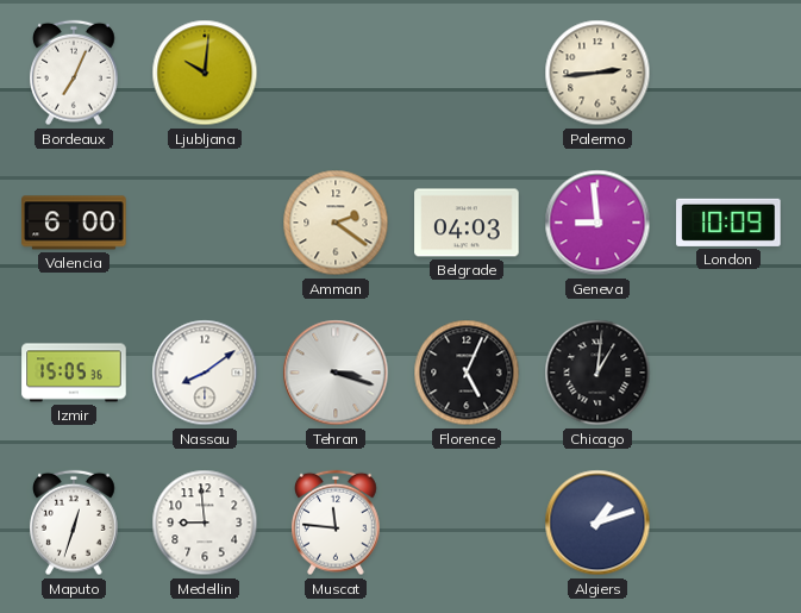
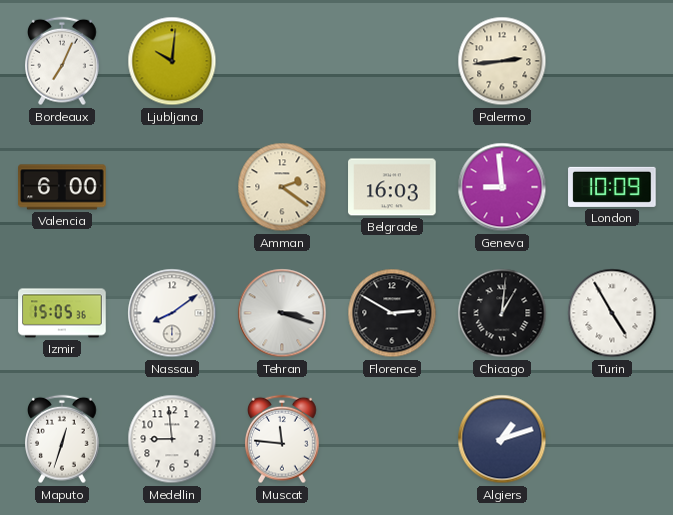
Belgrade: 04:03 -> 16:03
Florence: 5:04 -> 2:50
Turin: none -> 4:55
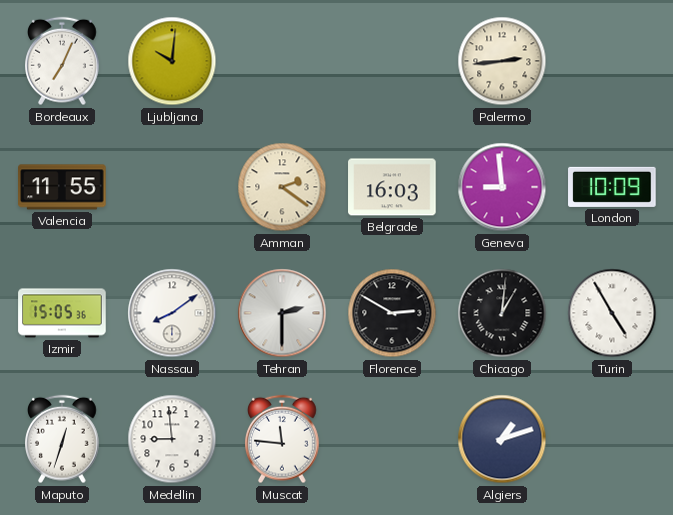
Valencia: 6:00 -> 11:55
Tehran: 3:18 -> 2:30
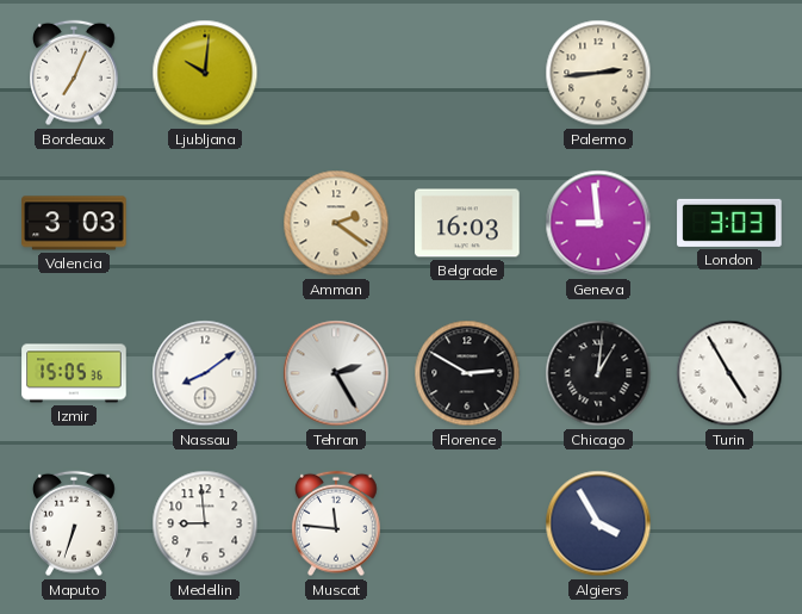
Valencia: 11:55 -> 3:03
London: 10:09 -> 3:03
Tehran: 2:30 -> 2:25
Maputo: 12:33 -> 6:33
Algiers: 1:12 -> 3:55
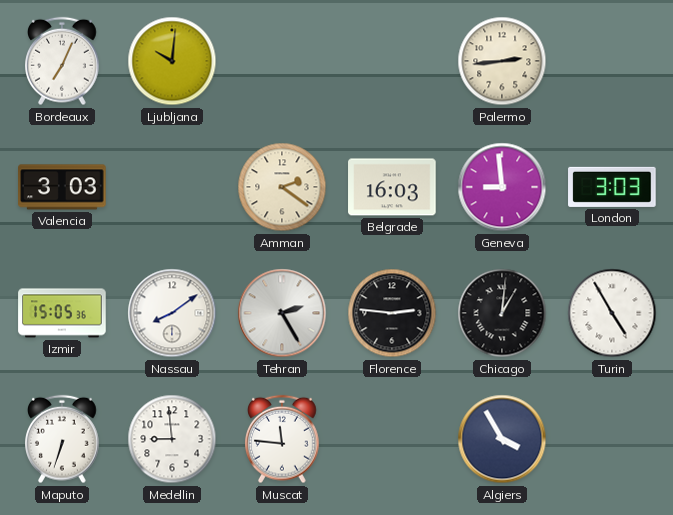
Florence: 2:50 -> 2:46
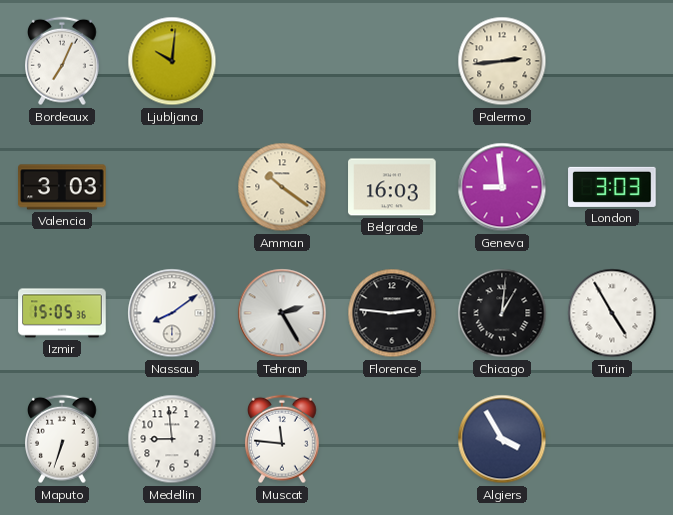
Amman: 2:21 -> 10:21
